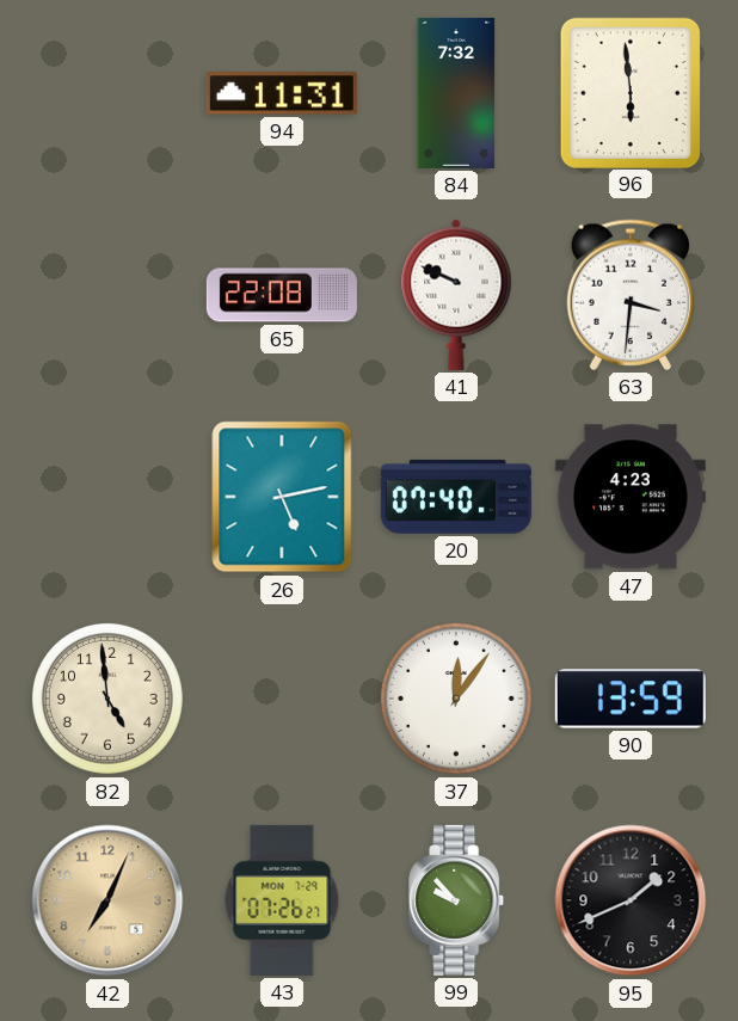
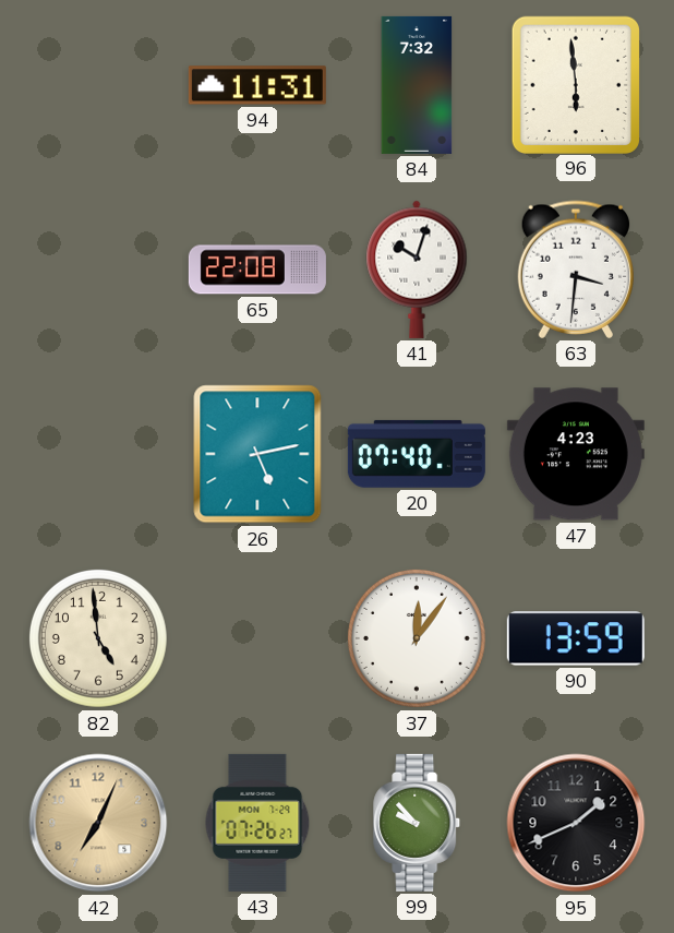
41: 9:49 -> 10:03
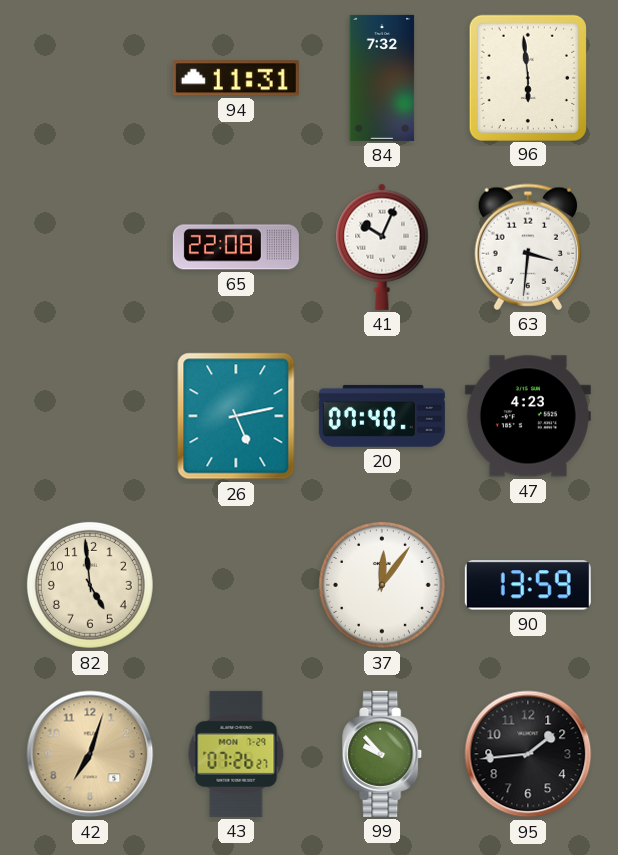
41: 10:03 -> 10:04
42: 7:04 -> 7:03
95: 1:41 -> 1:44
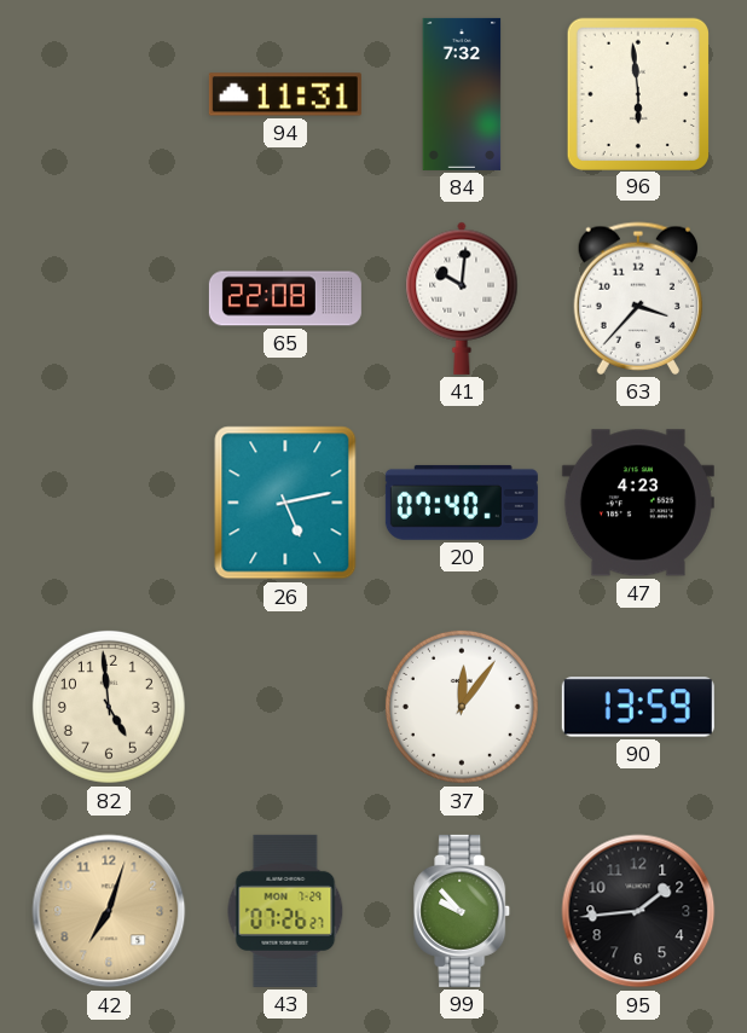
41: 10:04 -> 10:01
63: 3:31 -> 3:37
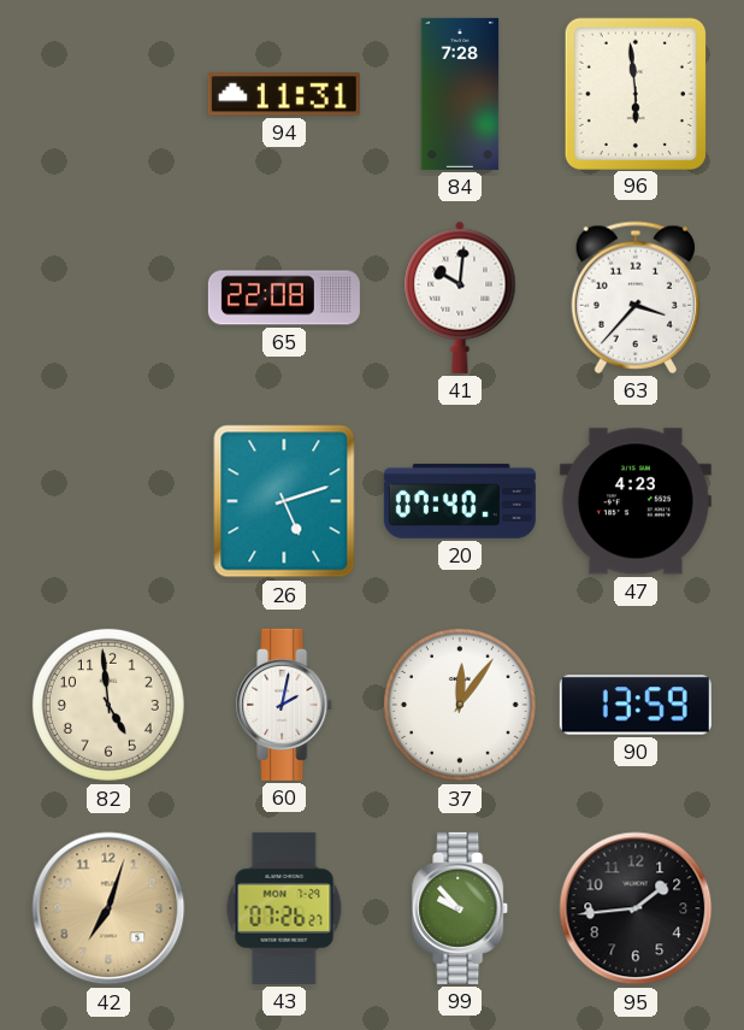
84: 7:32 -> 7:28
26: 5:13 -> 5:12
60: none -> 2:02
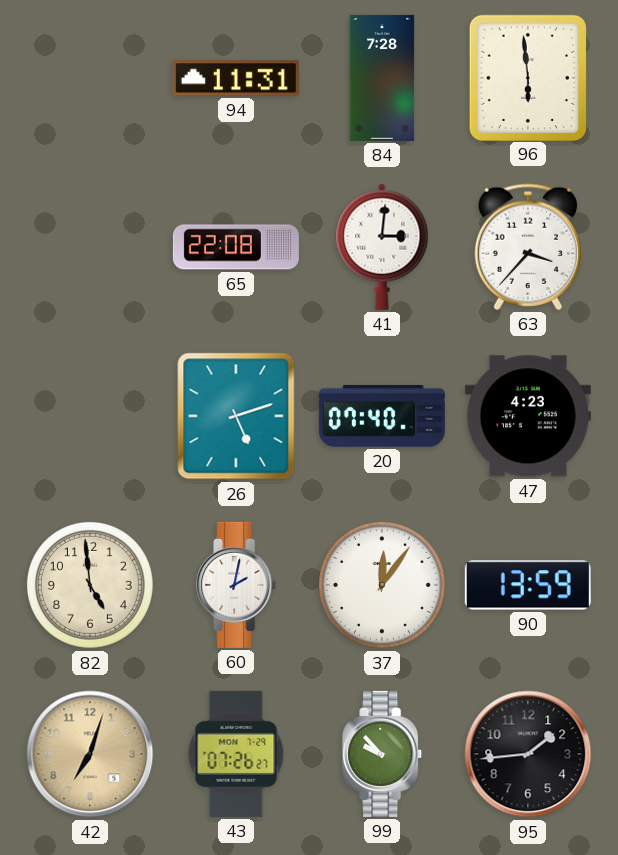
41: 10:01 -> 3:01
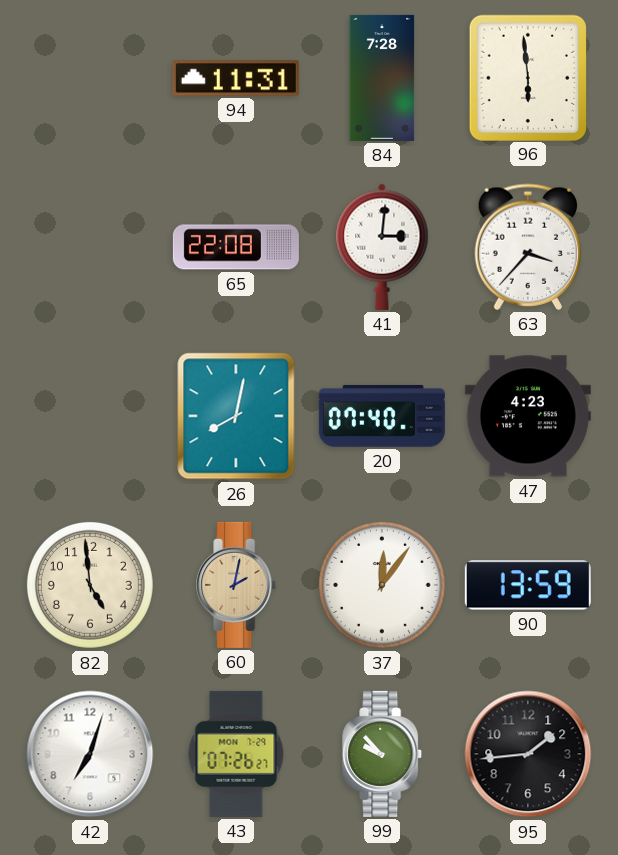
26: 5:12 -> 8:02
60 dial: white -> champagne
42 dial: champagne -> white
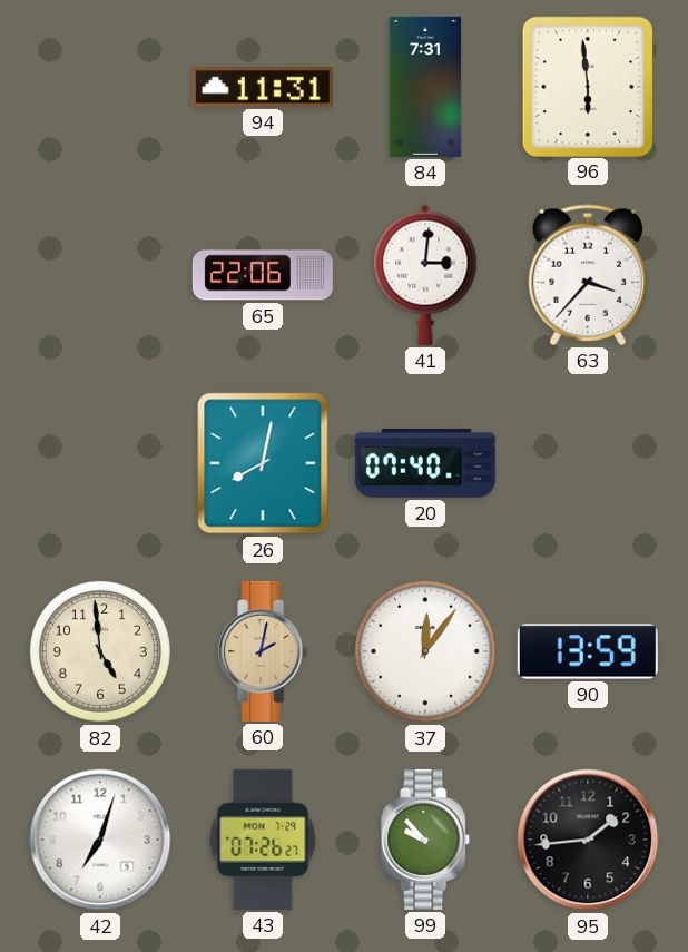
84: 7:28 -> 7:31
65: 22:08 -> 22:06
47: 4:23 -> none
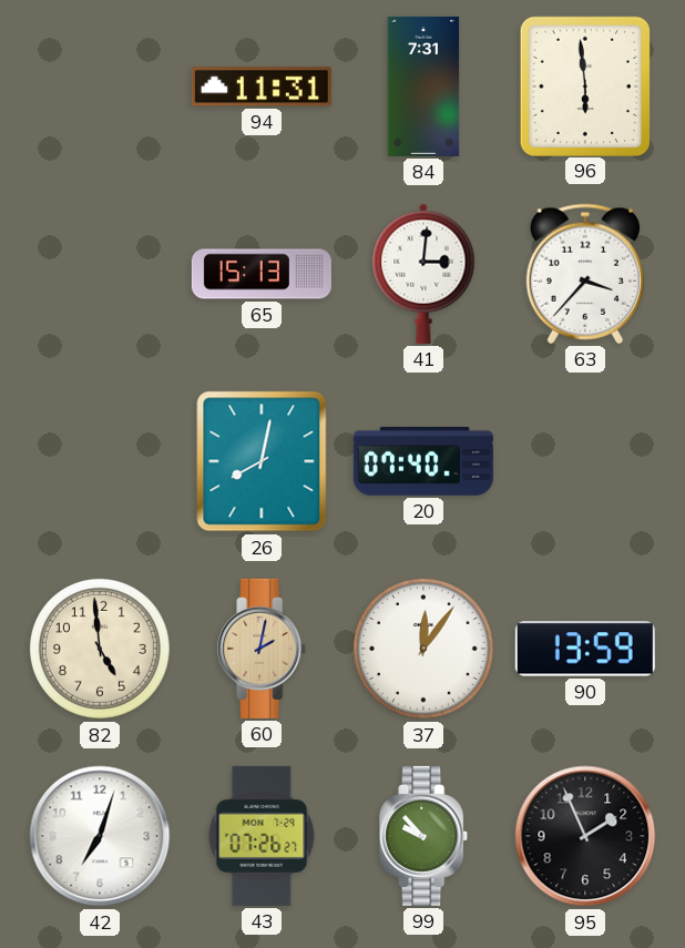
65: 22:06 -> 15:13
95: 1:44 -> 1:56
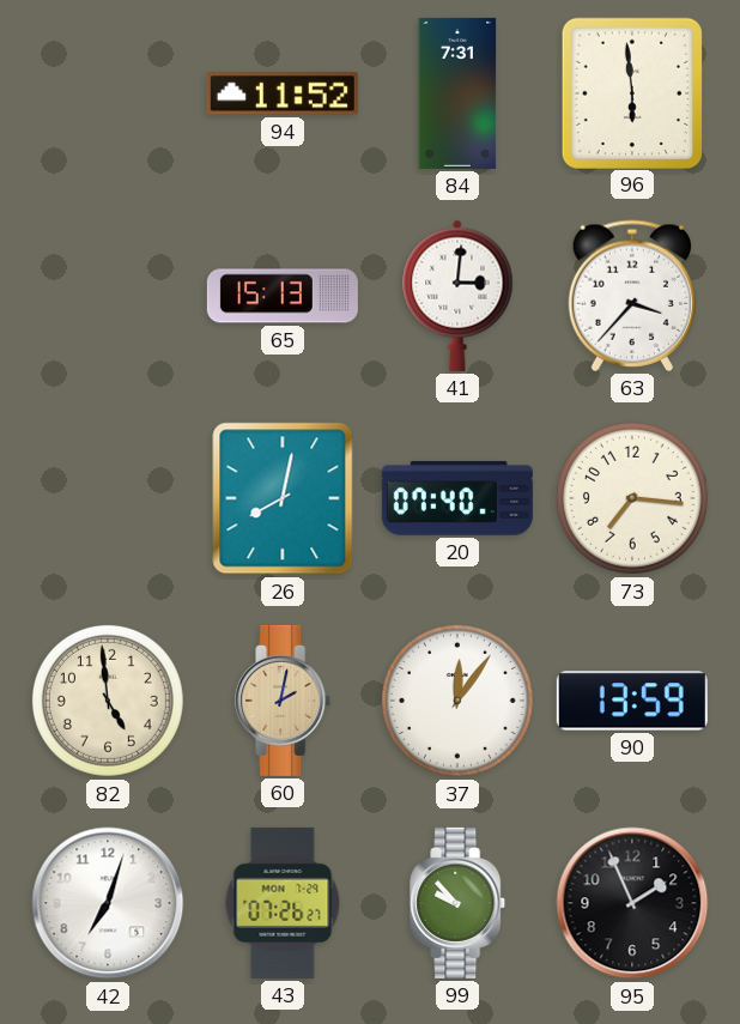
94: 11:31 -> 11:52
73: none -> 7:16
